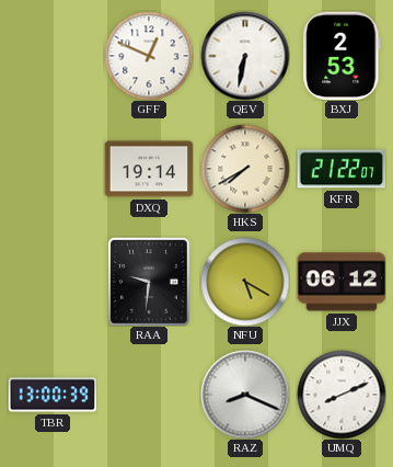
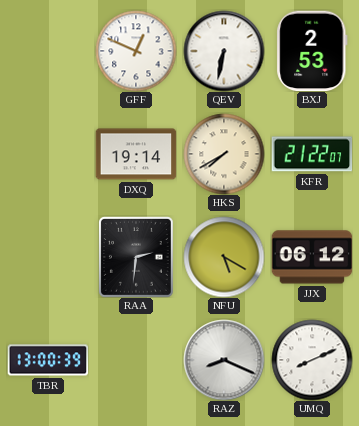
RAA: 9:31 -> 2:31
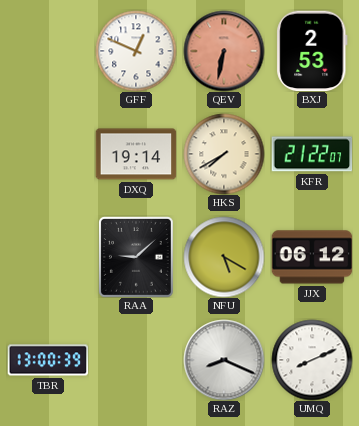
QEV dial: white -> salmon
RAA: 2:31 -> 9:08
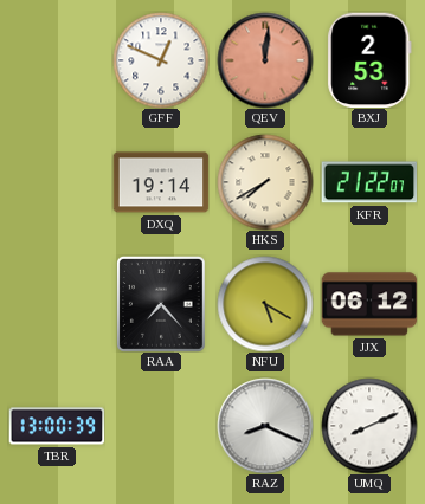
QEV: 6:32 -> 12:01
RAA: 9:08 -> 7:23
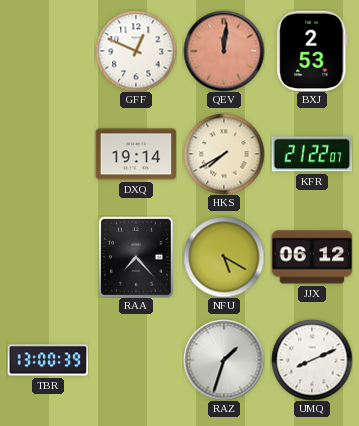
RAZ: 8:19 -> 1:33
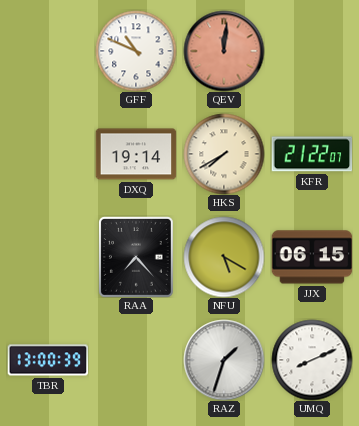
GFF: 12:49 -> 10:49
BXJ: 2:53 -> none
JJX: 06:12 -> 06:15
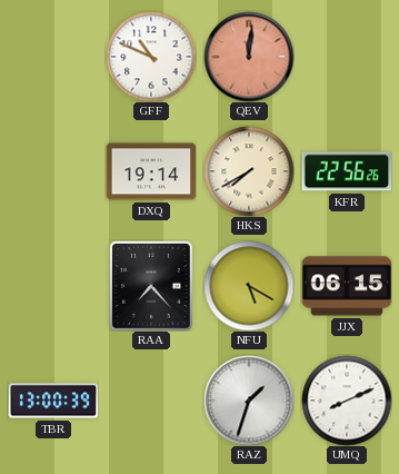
KFR: 21:22 -> 22:56
